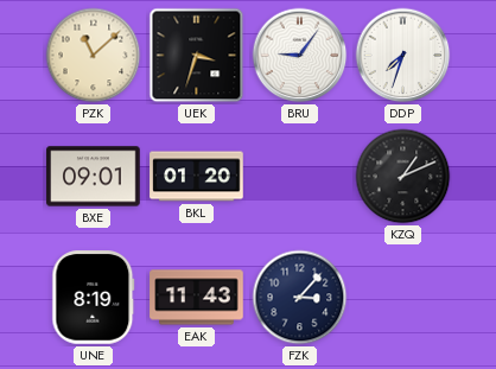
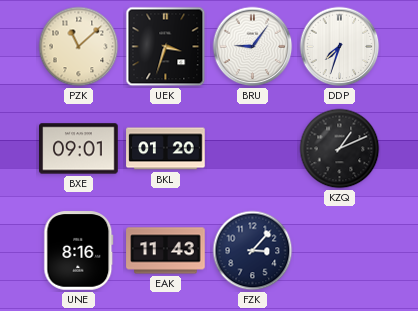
UNE: 8:19 -> 8:16
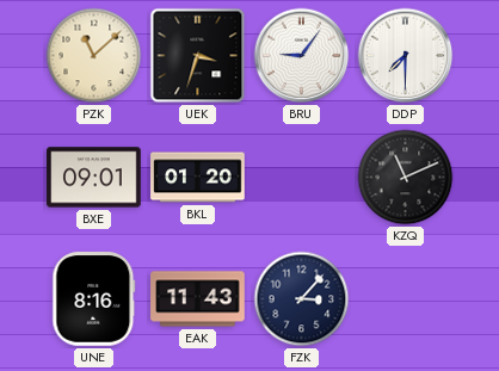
DDP: 7:33 -> 7:30
KZQ: 1:11 -> 11:11
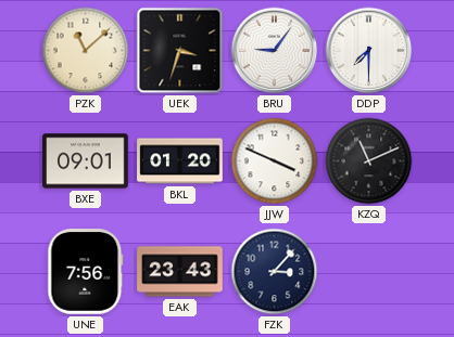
JJW: none -> 3:49
UNE: 8:16 -> 7:56
EAK: 11:43 -> 23:43
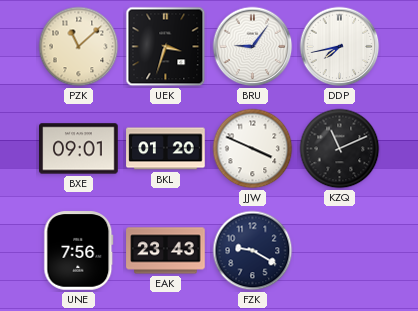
DDP: 7:30 -> 7:43
FZK: 3:07 -> 9:20
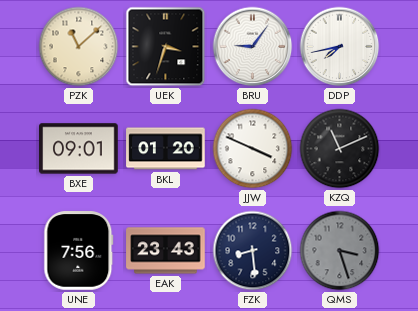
FZK: 9:20 -> 8:29
QMS: none -> 3:27
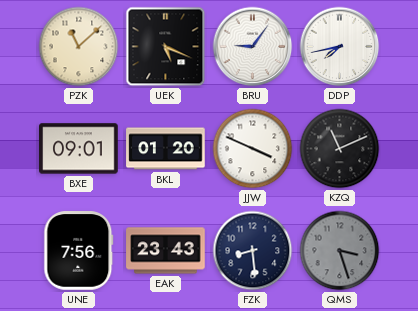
UEK: 3:33 -> 5:19
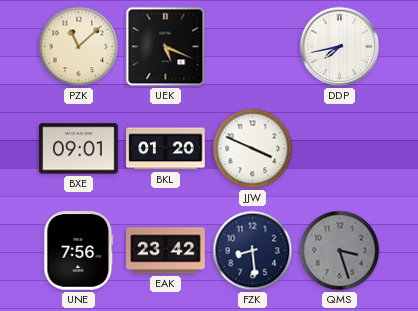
BRU: 9:06 -> none
KZQ: 11:11 -> none
EAK: 23:43 -> 23:42
